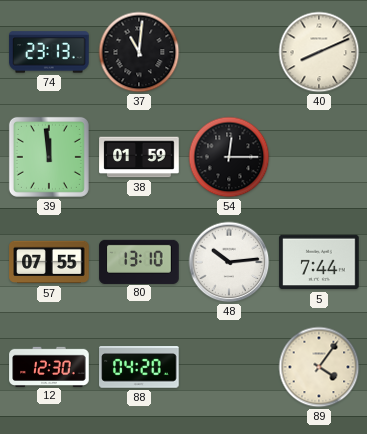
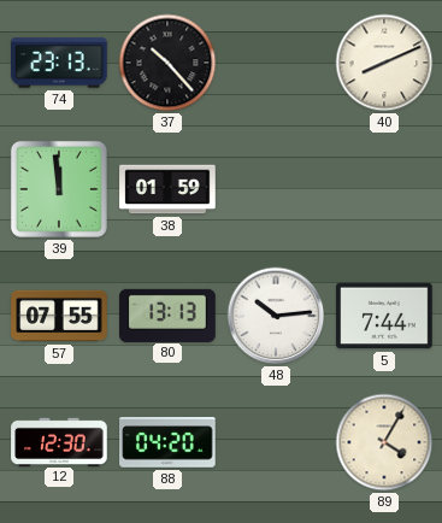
37: 11:01 -> 10:23
54: 12:15 -> none
80: 13:10 -> 13:13
89: 4:06 -> 4:05
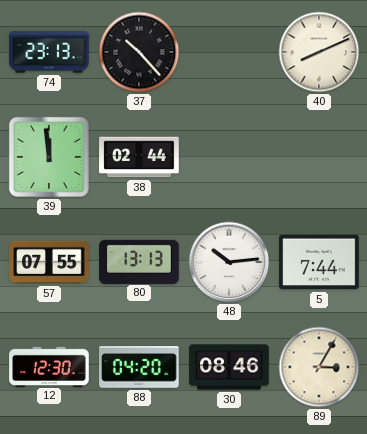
38: 01:59 -> 02:44
30: none -> 08:46
89: 4:05 -> 3:05
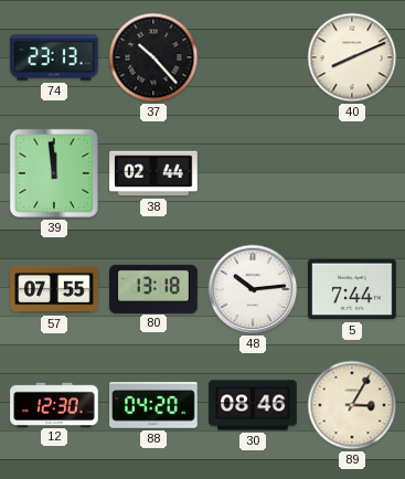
80: 13:13 -> 13:18
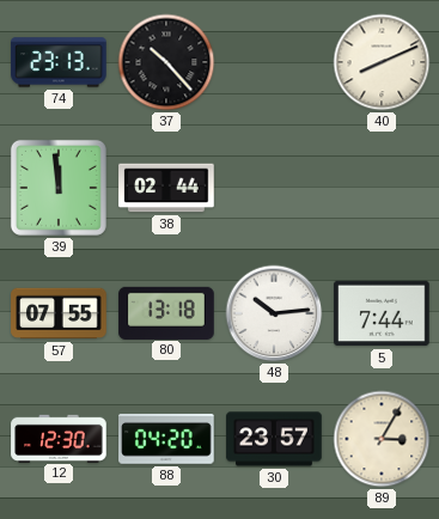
30: 08:46 -> 23:57
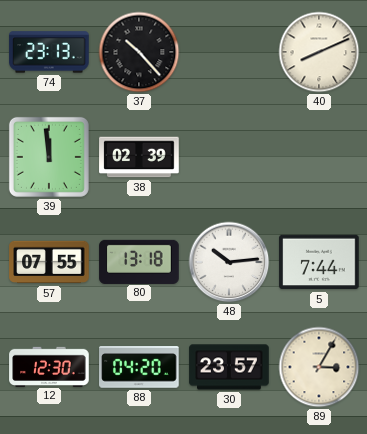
38: 02:44 -> 02:39
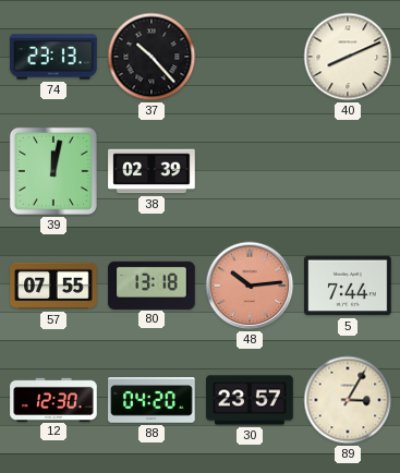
39: 11:59 -> 12:02
48 dial: white -> salmon
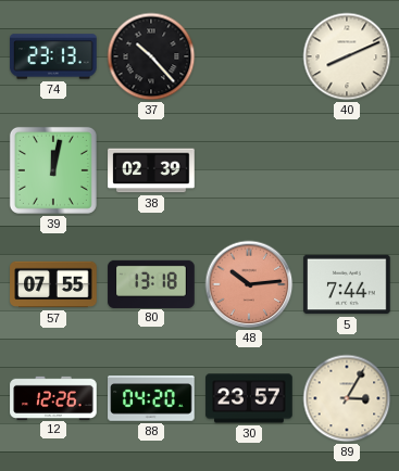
12: 12:30 -> 12:26
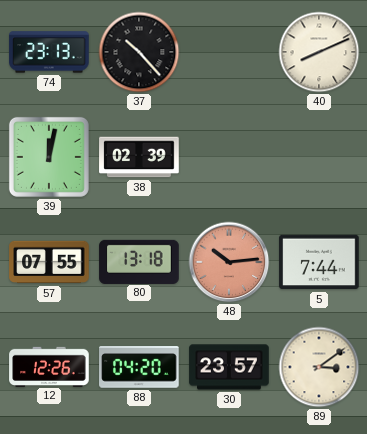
89: 3:05 -> 3:09
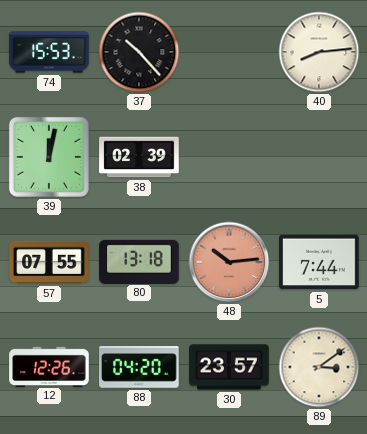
74: 23:13 -> 15:53
40: 8:11 -> 8:14
